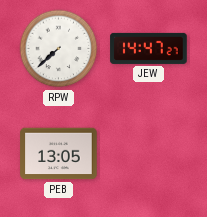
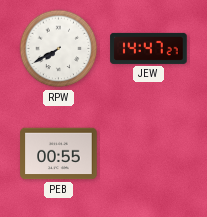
RPW: 7:38 -> 7:40
PEB: 13:05 -> 00:55
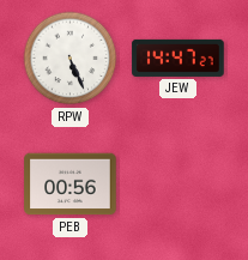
RPW: 7:40 -> 5:26
PEB: 00:55 -> 00:56
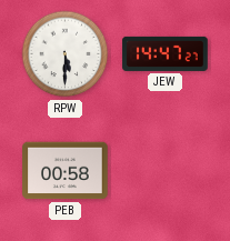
RPW: 5:26 -> 5:30
PEB: 00:56 -> 00:58
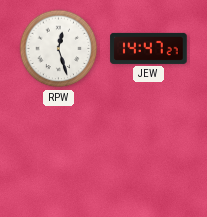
RPW: 5:30 -> 12:27
PEB: 00:58 -> none
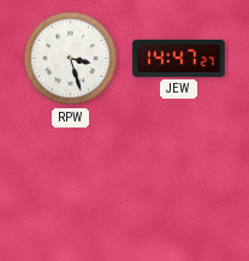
RPW: 12:27 -> 3:27
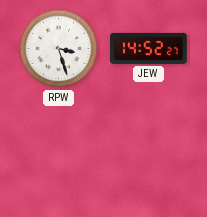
JEW: 14:47 -> 14:52
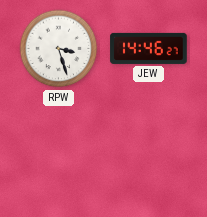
JEW: 14:52 -> 14:46
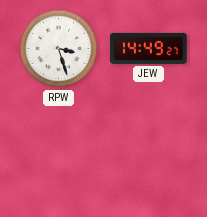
JEW: 14:46 -> 14:49
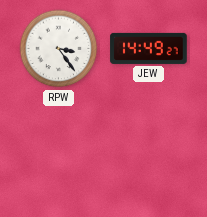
RPW: 3:27 -> 3:24
